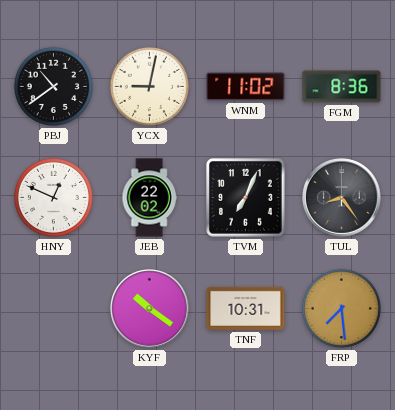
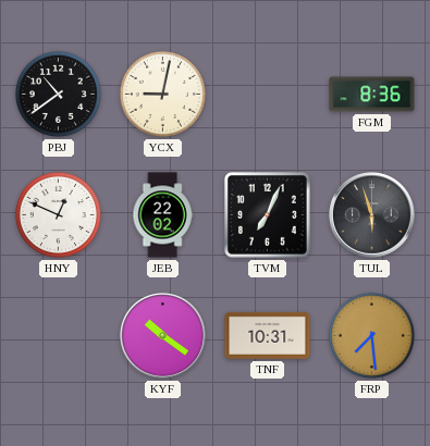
WNM: 11:02 -> none
TUL: 8:24 -> 5:57
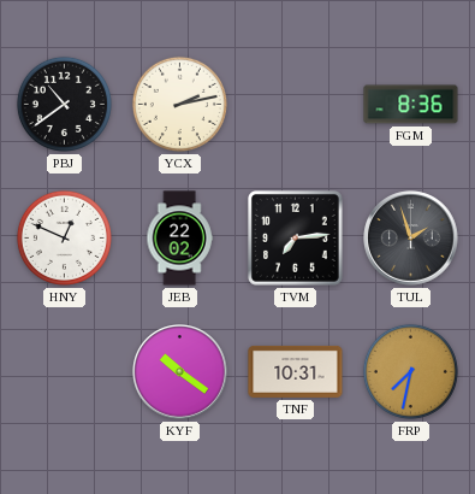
YCX: 9:02 -> 2:13
TVM: 7:04 -> 7:14
TUL: 5:57 -> 1:57
FRP: 7:29 -> 7:32
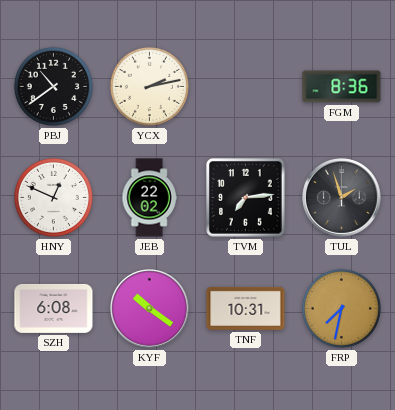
SZH: none -> 6:08
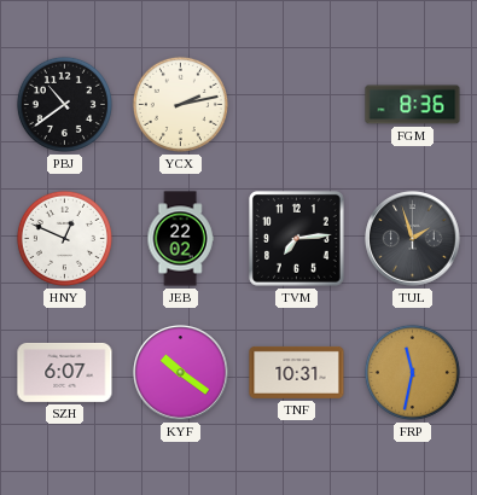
SZH: 6:08 -> 6:07
FRP: 7:32 -> 11:32
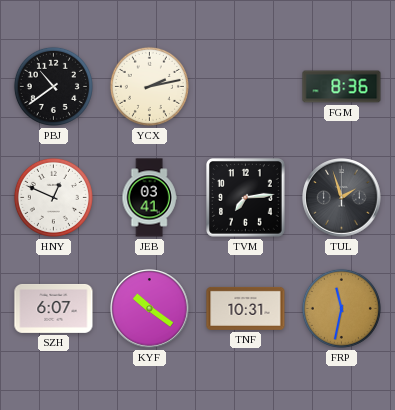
JEB: 22:02 -> 03:41
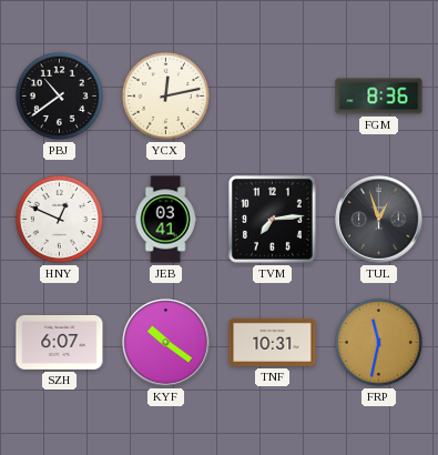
YCX: 2:13 -> 12:13
TUL: 1:57 -> 12:57
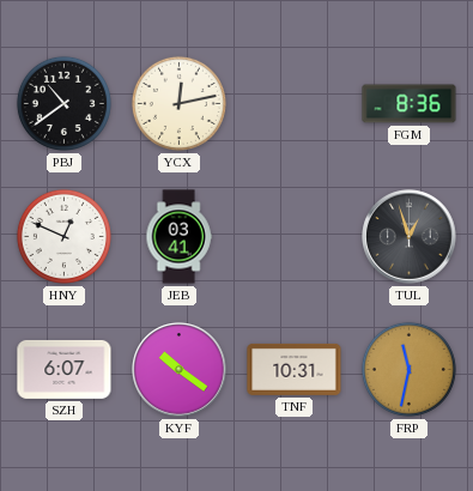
TVM: 7:14 -> none
